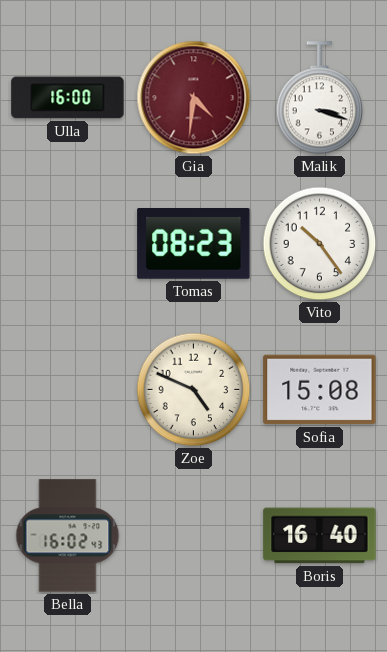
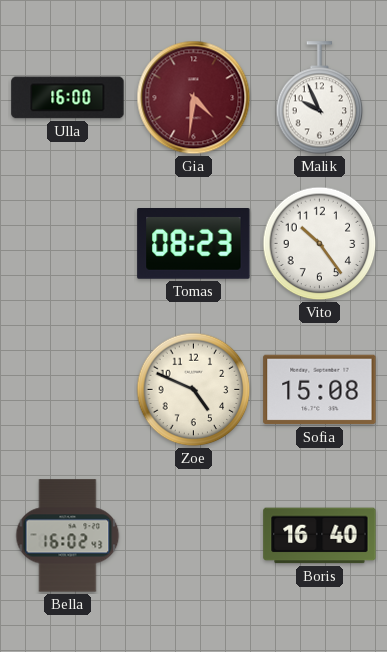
Malik: 3:18 -> 9:56
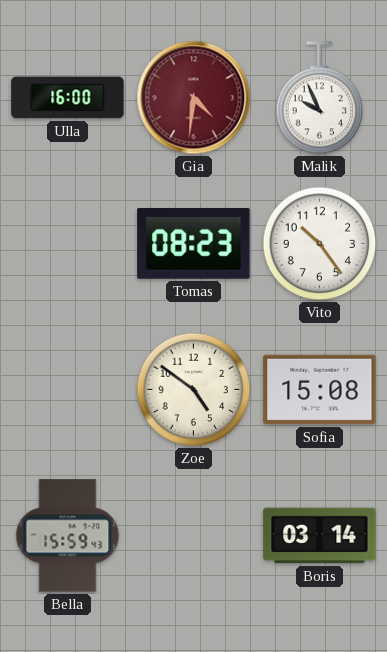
Zoe: 4:49 -> 4:51
Bella: 16:02 -> 15:59
Boris: 16:40 -> 03:14
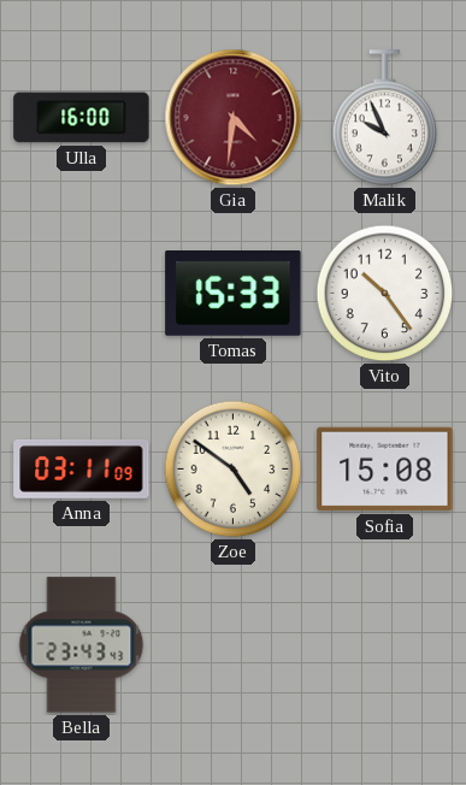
Tomas: 08:23 -> 15:33
Anna: none -> 03:11
Bella: 15:59 -> 23:43
Boris: 03:14 -> none
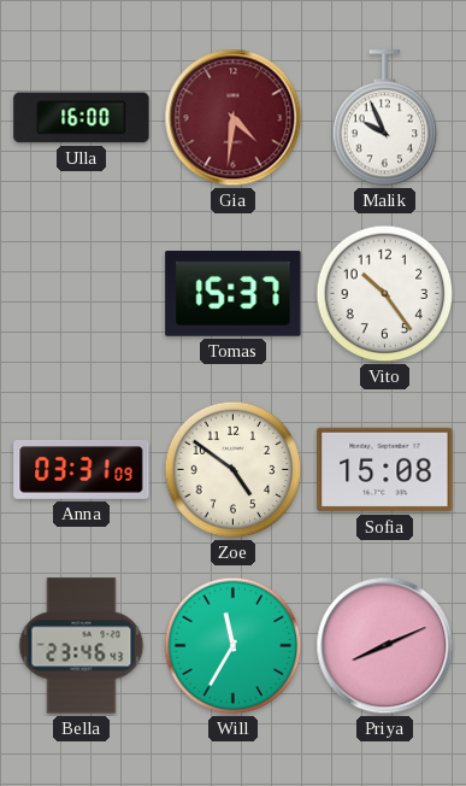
Tomas: 15:33 -> 15:37
Anna: 03:11 -> 03:31
Bella: 23:43 -> 23:46
Will: none -> 11:35
Priya: none -> 8:11
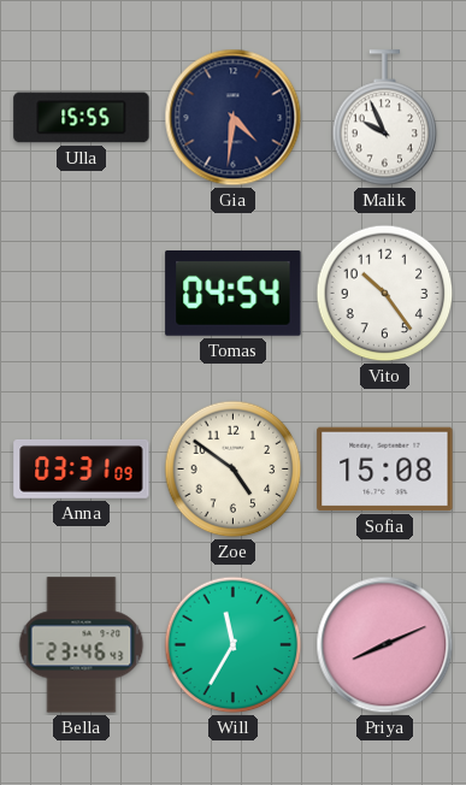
Ulla: 16:00 -> 15:55
Gia dial: burgundy -> navy
Tomas: 15:37 -> 04:54
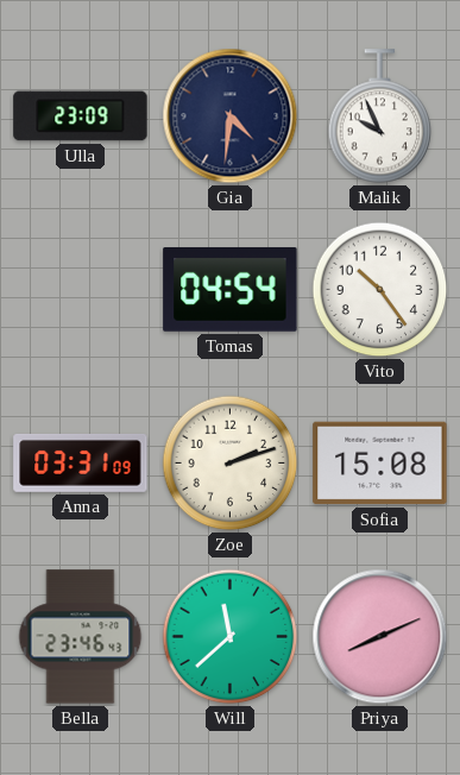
Ulla: 15:55 -> 23:09
Zoe: 4:51 -> 2:12
Will: 11:35 -> 11:38
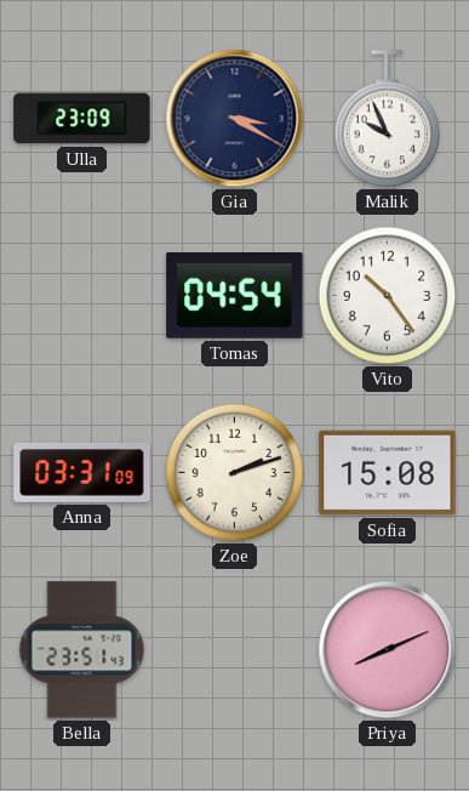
Gia: 4:31 -> 3:20
Bella: 23:46 -> 23:51
Will: 11:38 -> none
